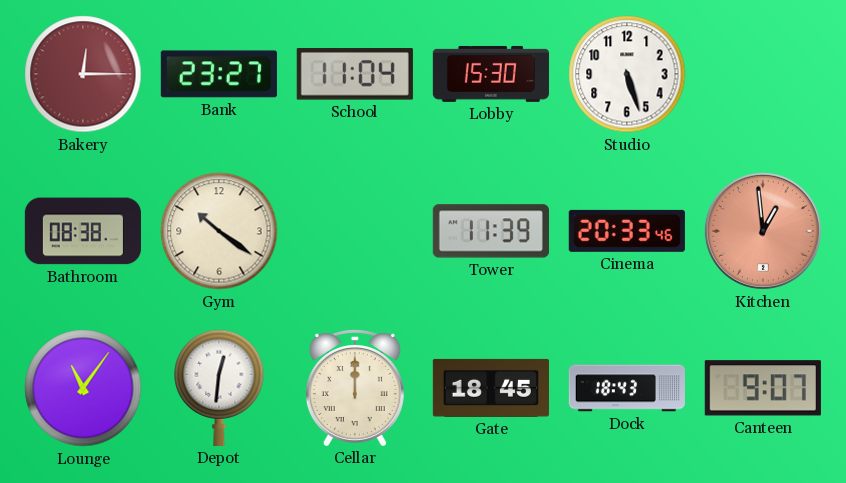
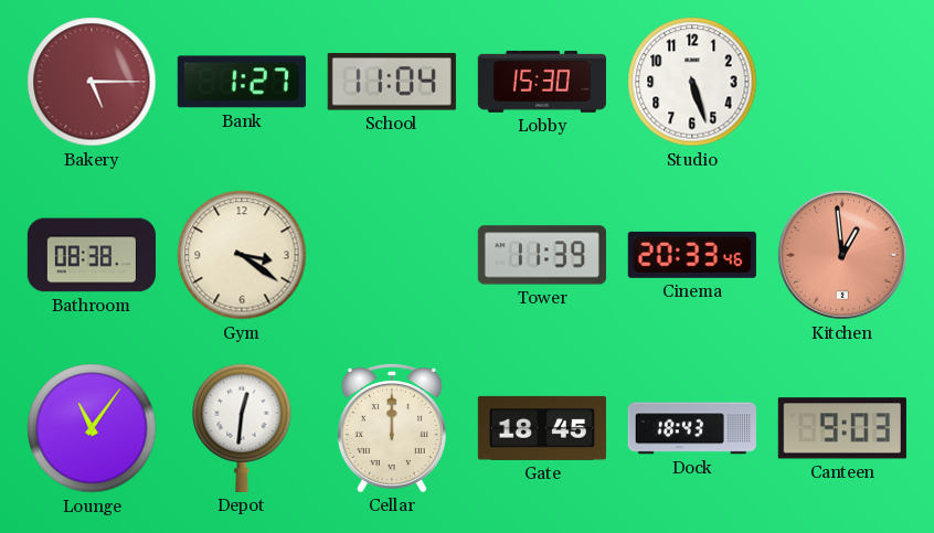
Bakery: 12:15 -> 5:15
Bank: 23:27 -> 1:27
Gym: 10:21 -> 3:21
Canteen: 9:07 -> 9:03
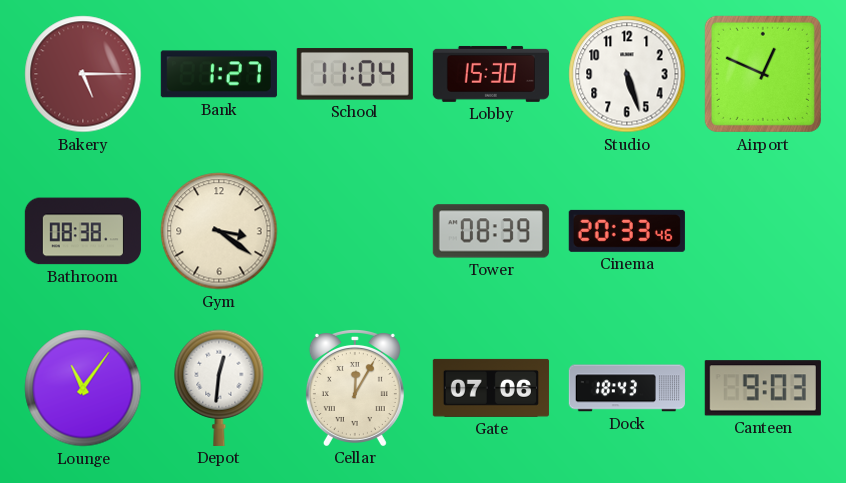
Airport: none -> 12:49
Tower: 11:39 -> 08:39
Kitchen: 12:59 -> none
Cellar: 12:00 -> 12:05
Gate: 18:45 -> 07:06
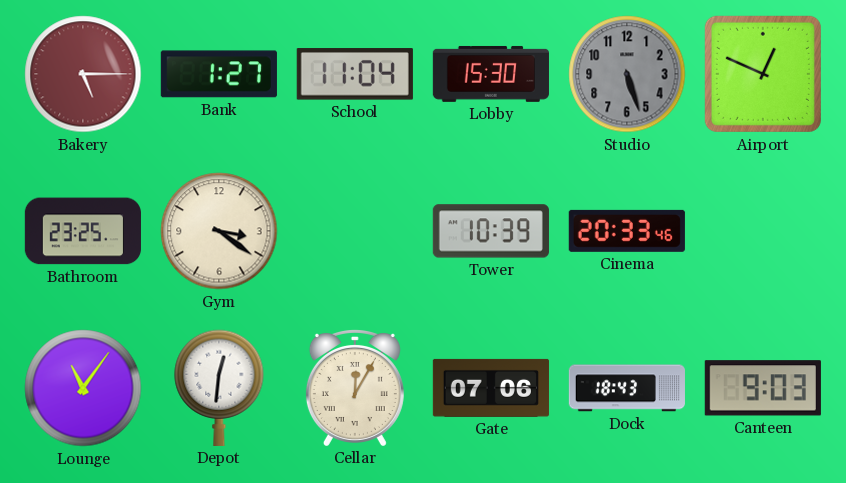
Studio dial: white -> grey
Bathroom: 08:38 -> 23:25
Tower: 08:39 -> 10:39
